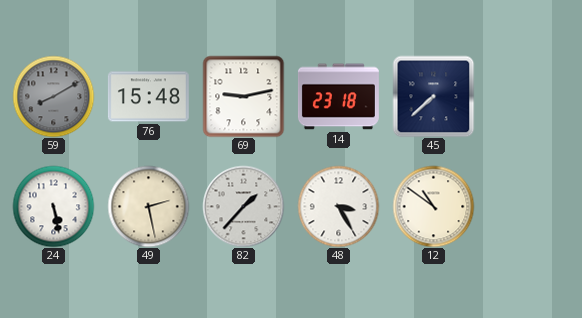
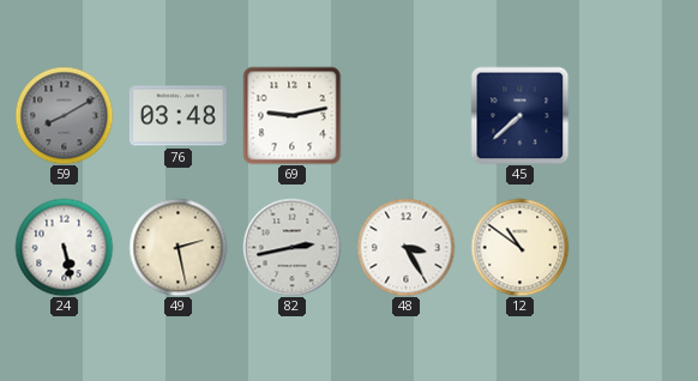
76: 15:48 -> 03:48
14: 23:18 -> none
82: 1:37 -> 2:43
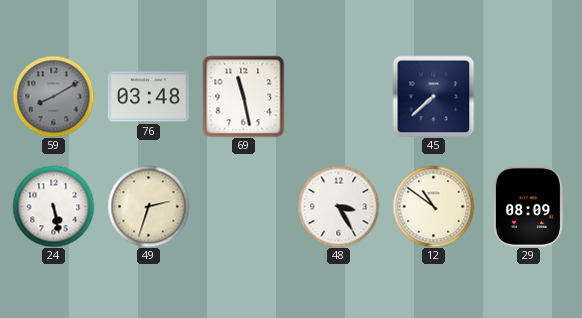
69: 9:13 -> 11:28
49: 2:28 -> 2:33
82: 2:43 -> none
29: none -> 08:09
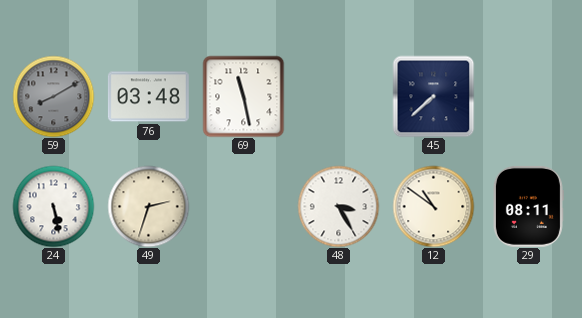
29: 08:09 -> 08:11
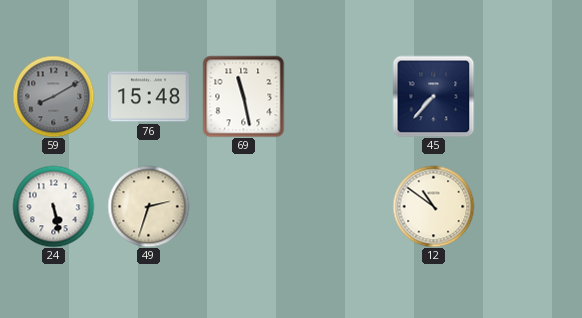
76: 03:48 -> 15:48
45: 7:38 -> 7:37
48: 3:25 -> none
29: 08:11 -> none
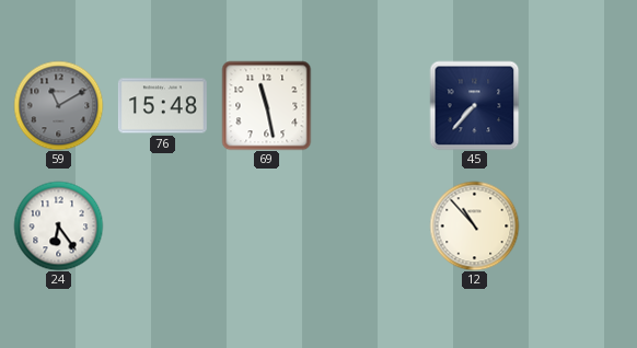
59: 8:10 -> 11:10
24: 5:28 -> 6:24
49: 2:33 -> none
12: 10:51 -> 10:53
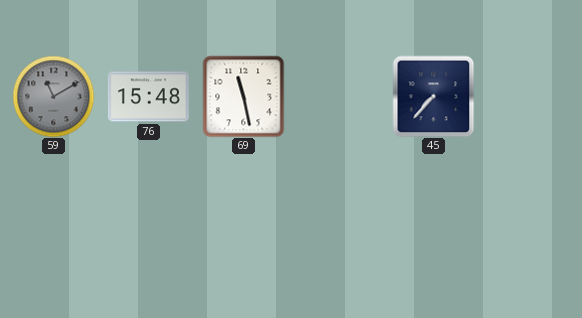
24: 6:24 -> none
12: 10:53 -> none
